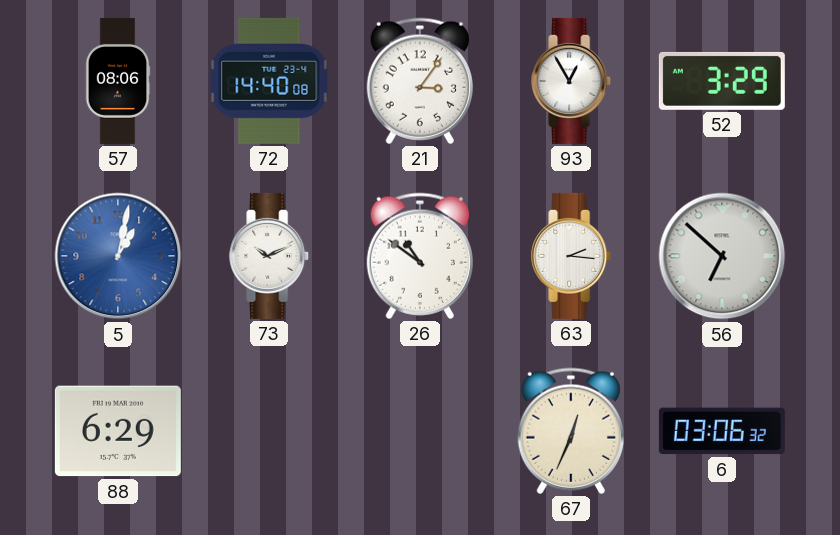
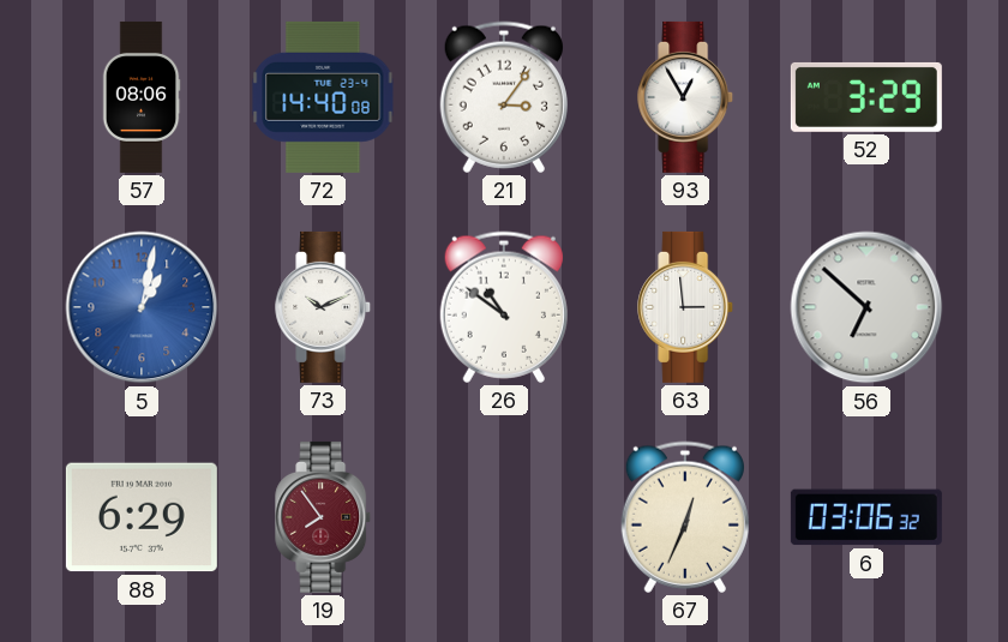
63: 2:16 -> 2:59
19: none -> 7:54
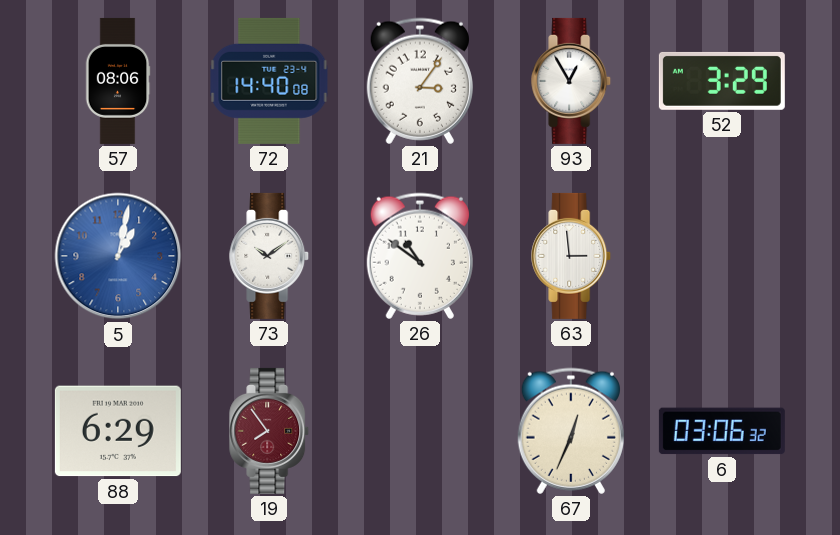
73: 10:11 -> 10:09
56: 6:52 -> none
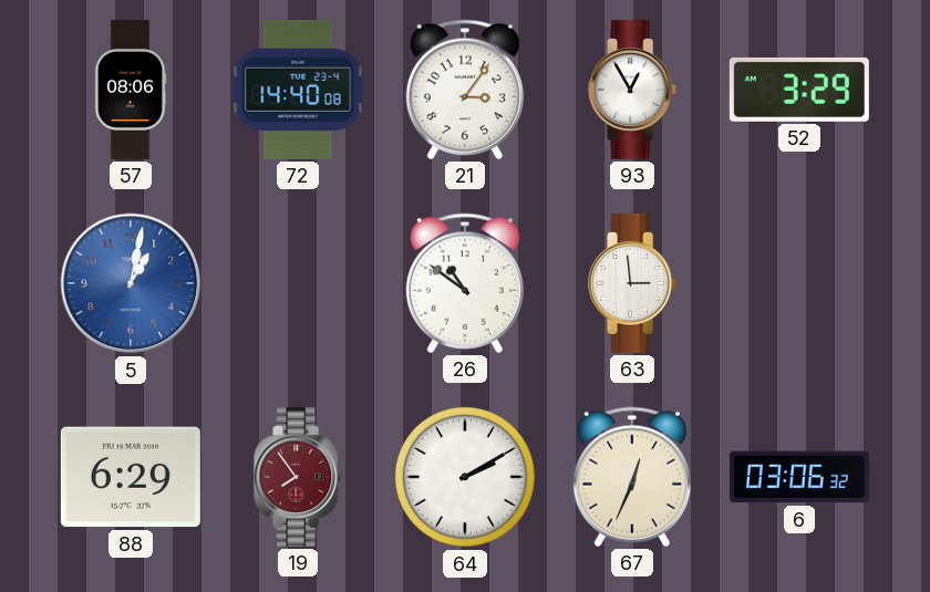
73: 10:09 -> none
64: none -> 2:10
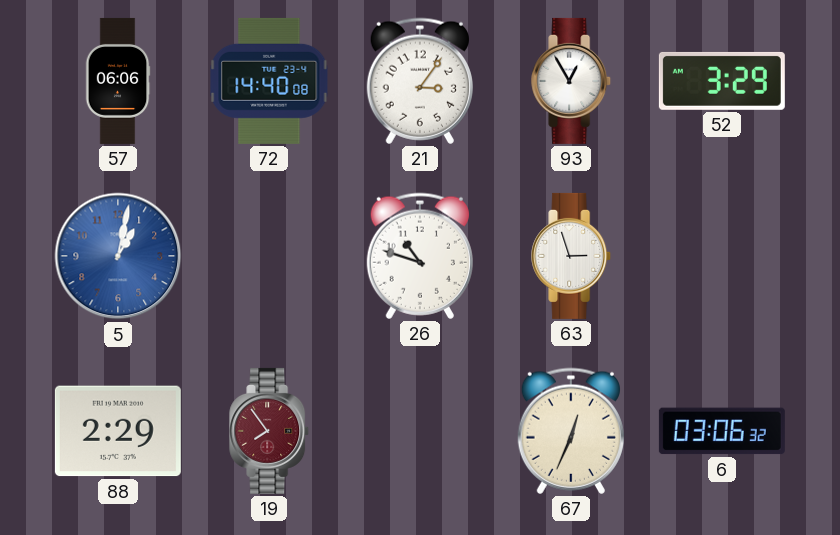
57: 08:06 -> 06:06
26: 10:51 -> 10:48
63: 2:59 -> 2:57
88: 6:29 -> 2:29
64: 2:10 -> none
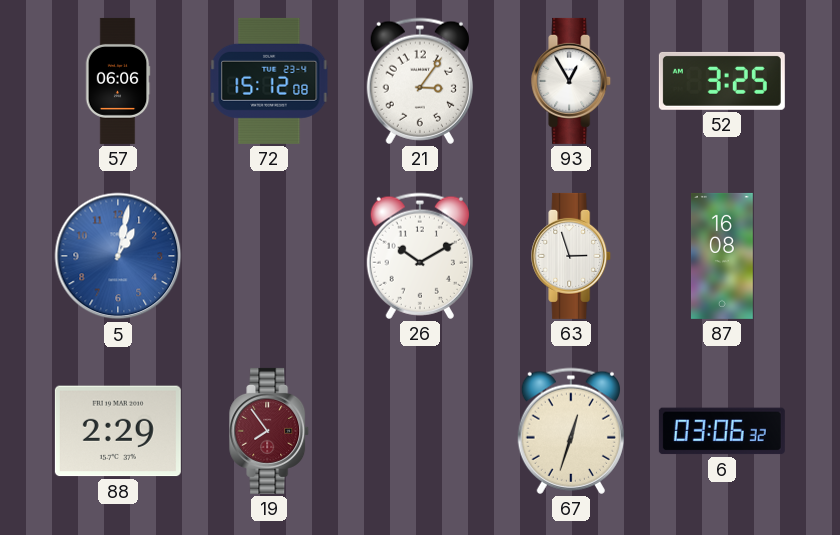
72: 14:40 -> 15:12
52: 3:29 -> 3:25
26: 10:48 -> 10:10
87: none -> 16:08
67: 12:34 -> 12:33
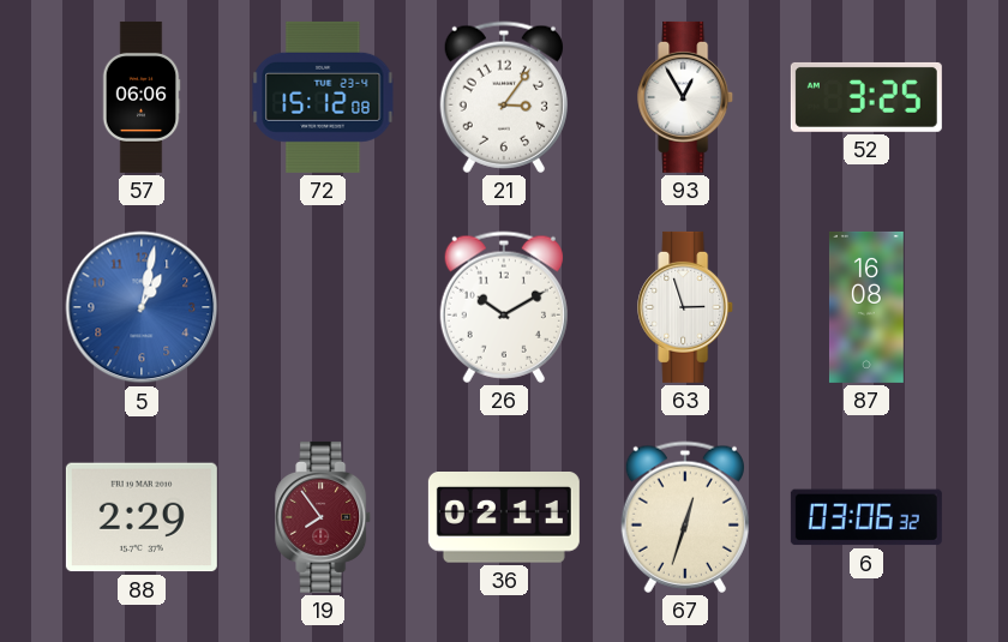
36: none -> 02:11
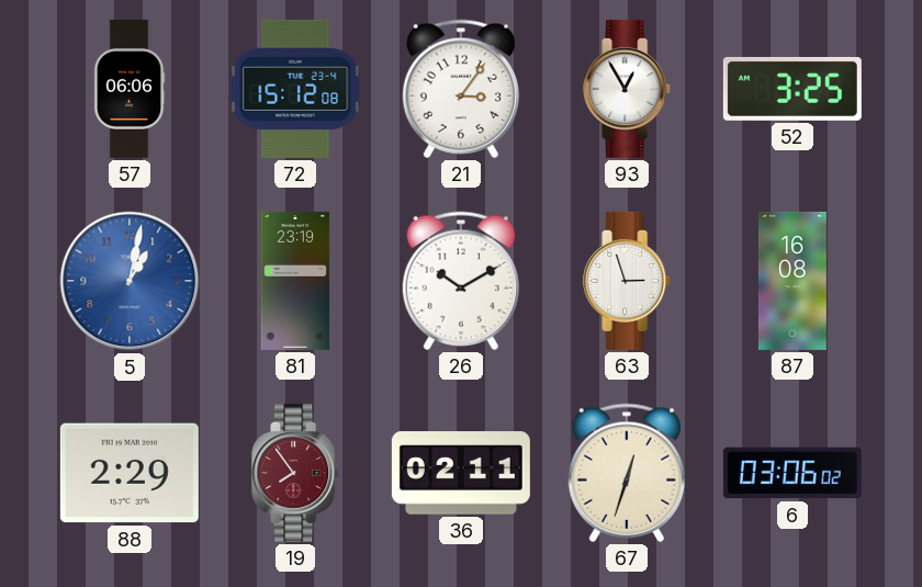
81: none -> 23:19
6: 03:06:32 -> 03:06:02
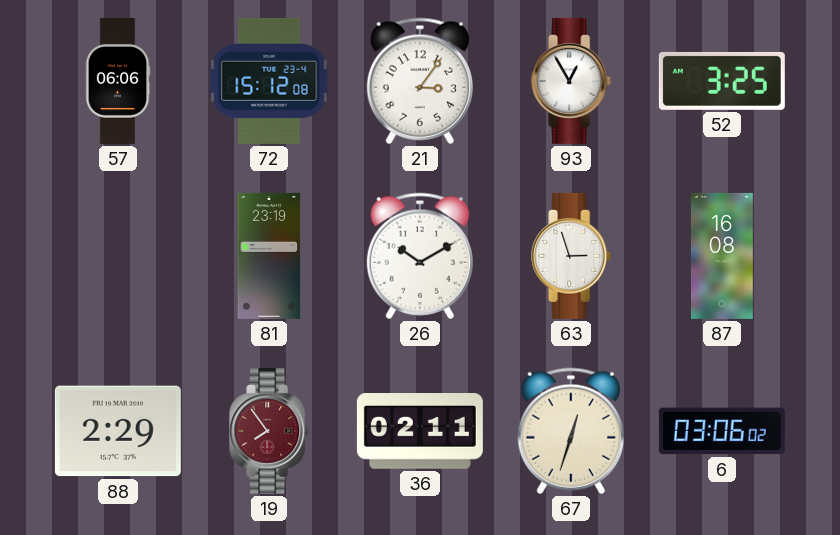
5: 1:02 -> none
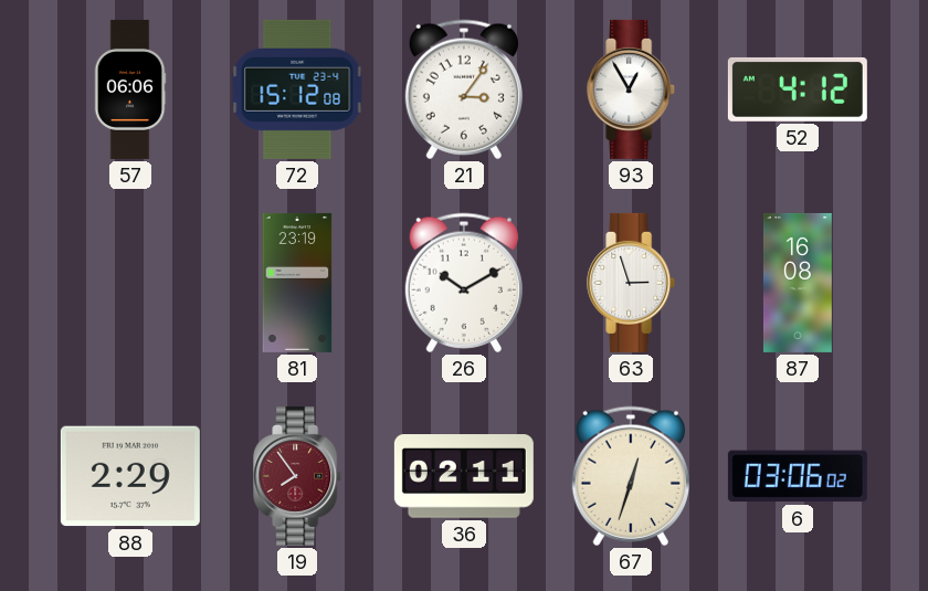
52: 3:25 -> 4:12
